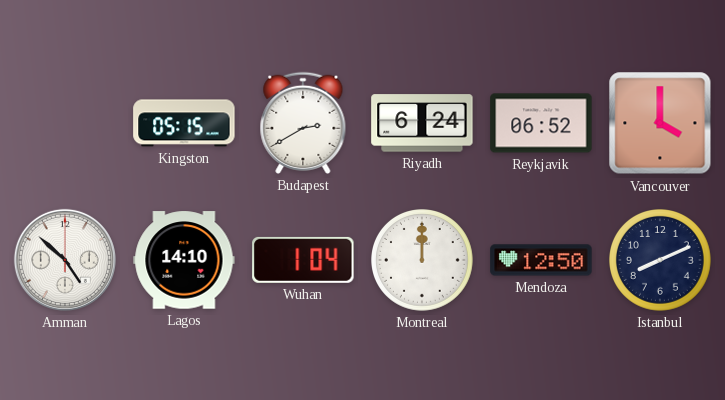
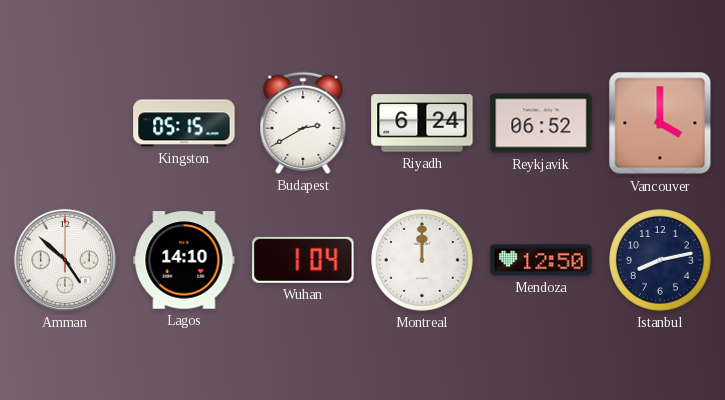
Istanbul: 8:11 -> 8:13
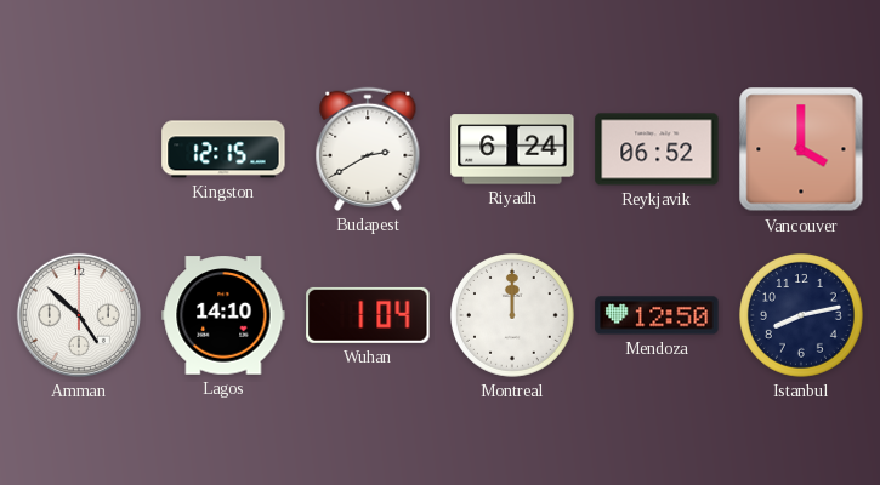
Kingston: 05:15 -> 12:15
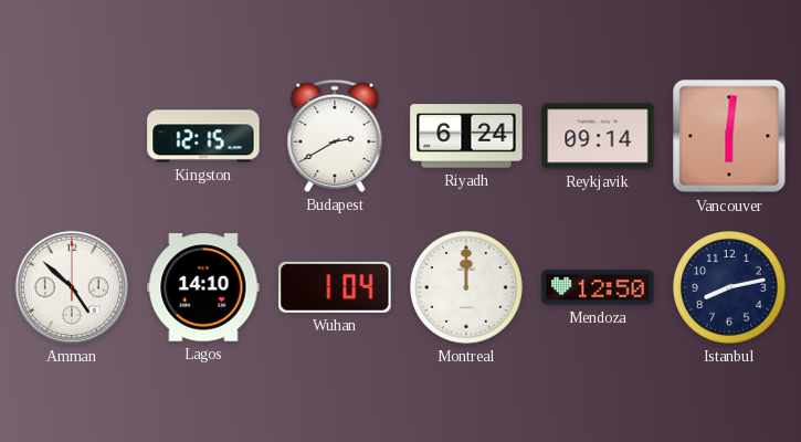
Reykjavik: 06:52 -> 09:14
Vancouver: 4:00 -> 6:01
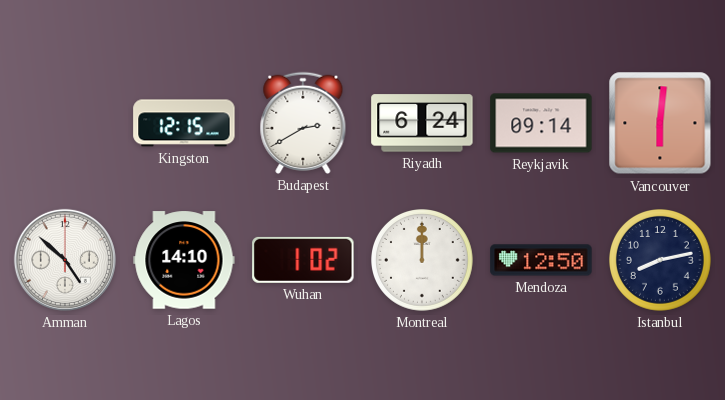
Wuhan: 1:04 -> 1:02
